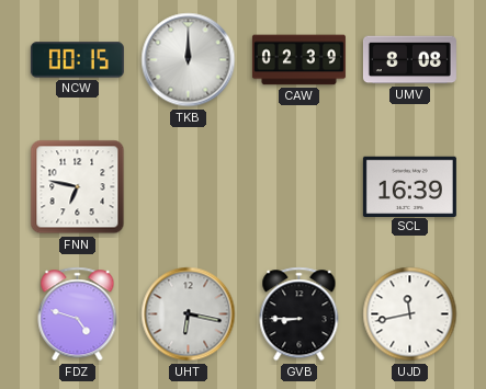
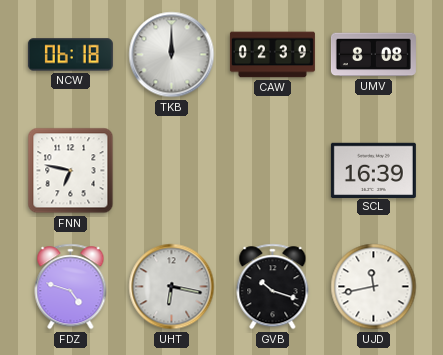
NCW: 00:15 -> 06:18
GVB: 8:45 -> 10:18
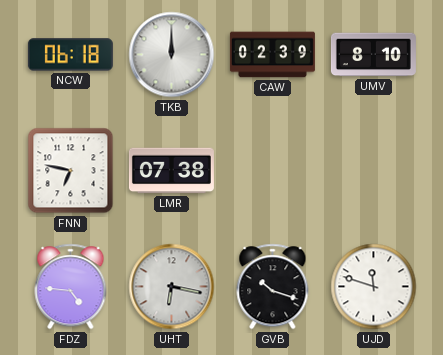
UMV: 8:08 -> 8:10
LMR: none -> 07:38
SCL: 16:39 -> none
FDZ: 4:48 -> 4:46
UJD: 11:43 -> 11:48
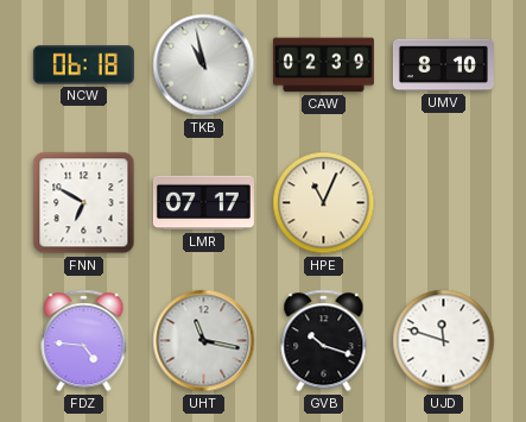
TKB: 12:00 -> 10:58
FNN: 6:47 -> 6:50
LMR: 07:38 -> 07:17
HPE: none -> 11:04
UHT: 6:17 -> 11:17
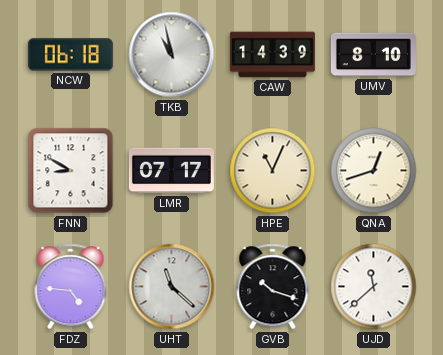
CAW: 02:39 -> 14:39
FNN: 6:50 -> 8:50
QNA: none -> 12:42
UHT: 11:17 -> 11:22
UJD: 11:48 -> 11:38
